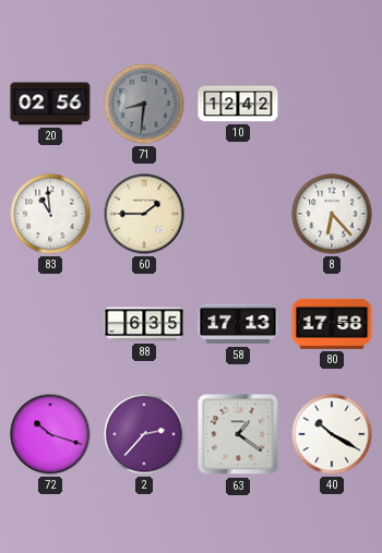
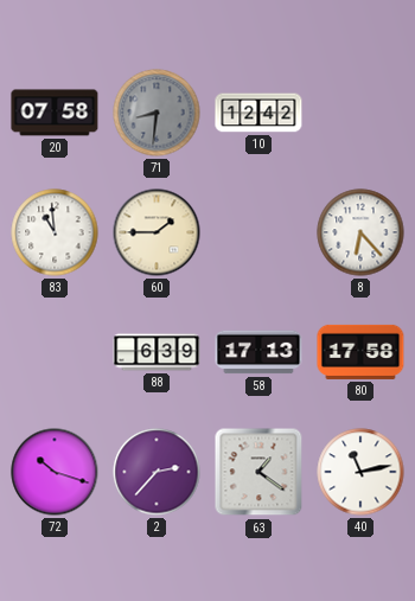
20: 02:56 -> 07:58
88: 6:35 -> 6:39
40: 10:20 -> 11:13
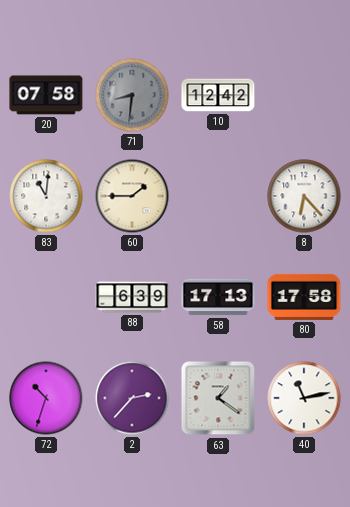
83: 10:59 -> 11:01
72: 10:18 -> 10:33
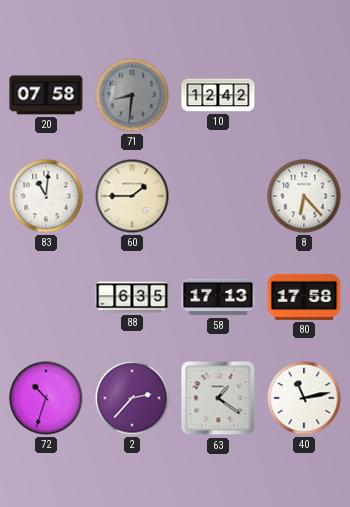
88: 6:39 -> 6:35
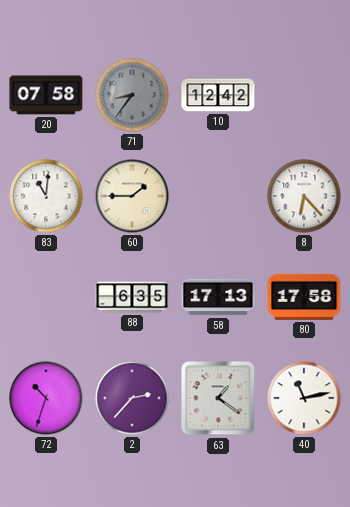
71: 8:31 -> 8:36
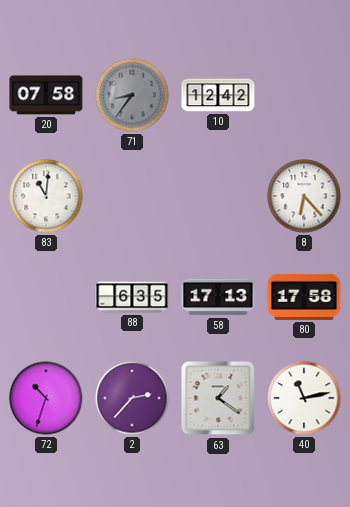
60: 1:45 -> none
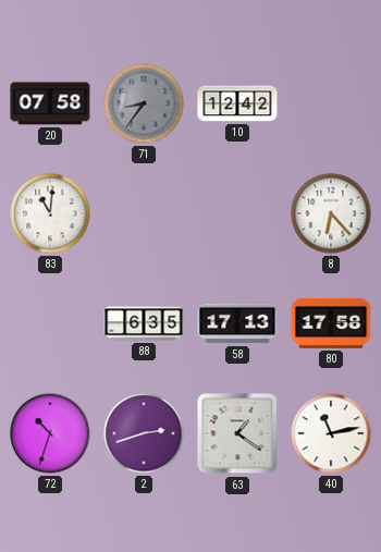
2: 2:37 -> 2:42
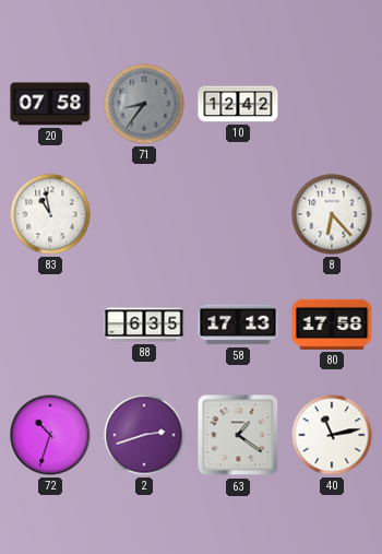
83: 11:01 -> 10:58
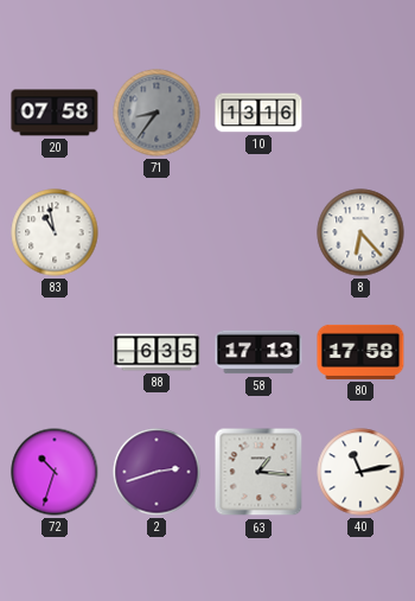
10: 12:42 -> 13:16
63: 1:21 -> 1:16
